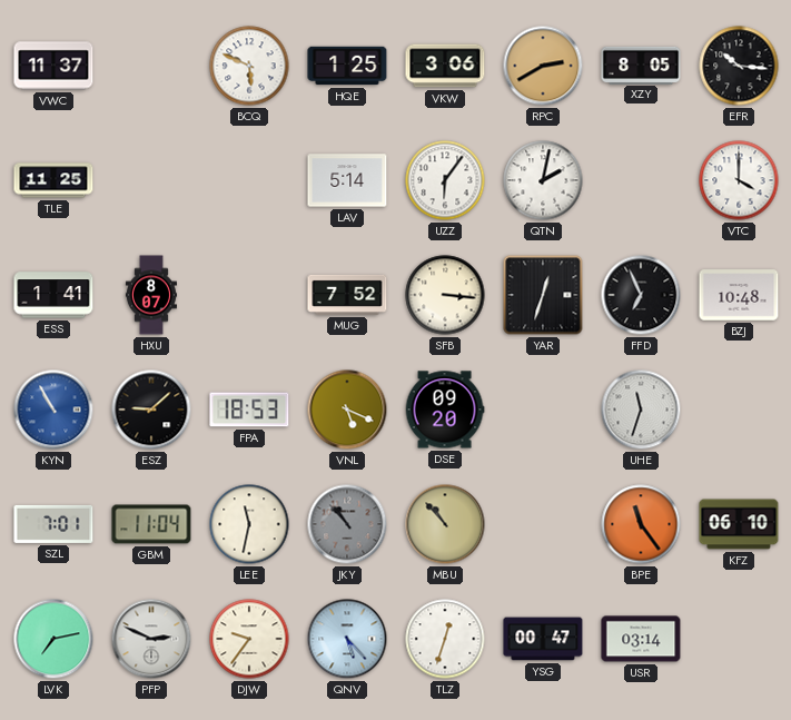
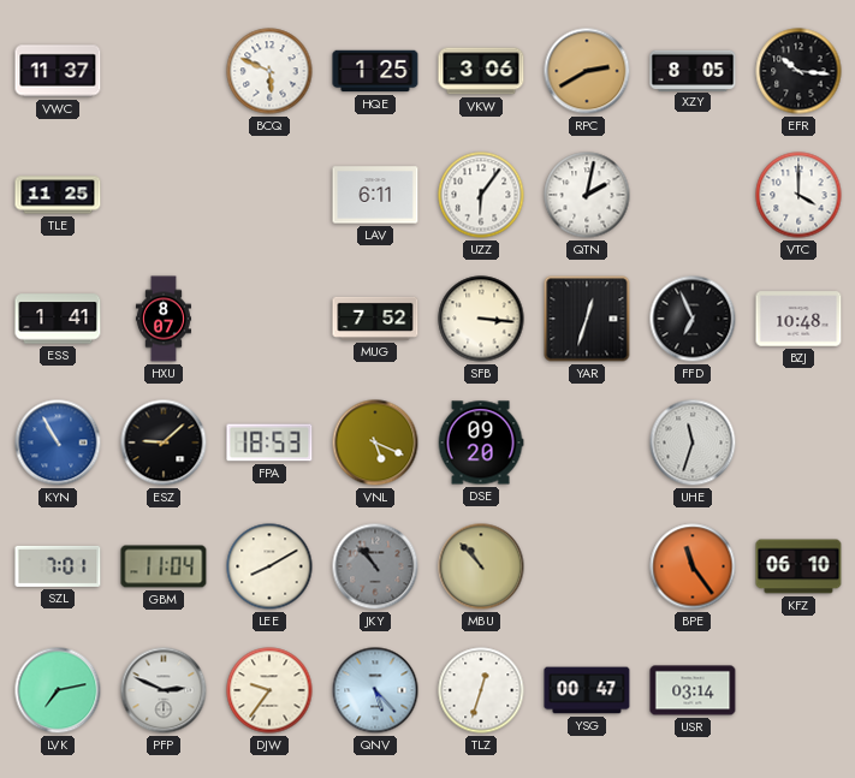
LAV: 5:14 -> 6:11
LEE: 11:32 -> 8:10
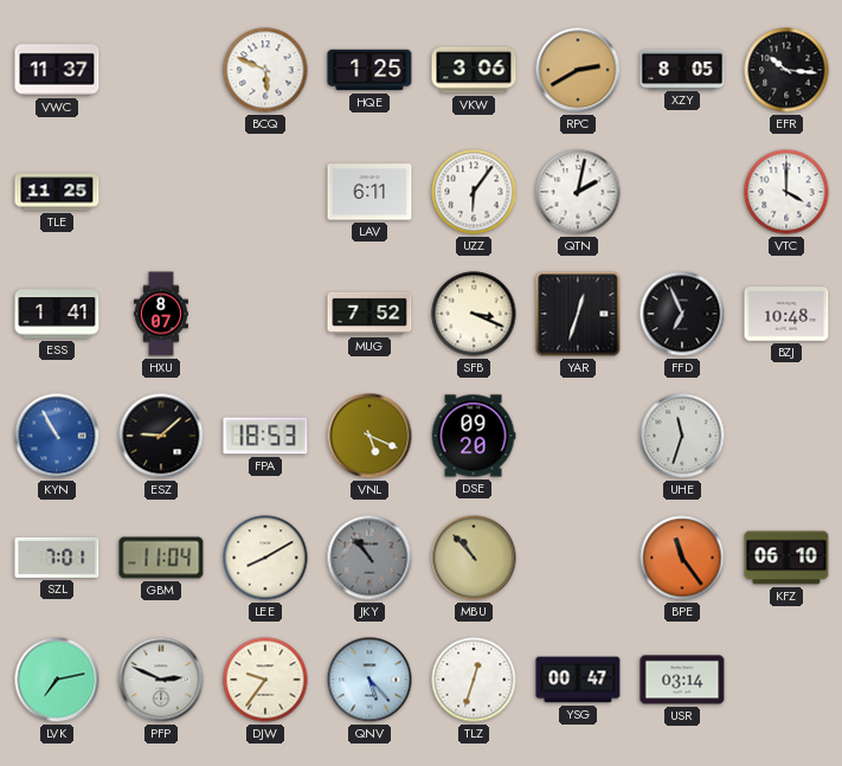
SFB: 3:16 -> 3:19
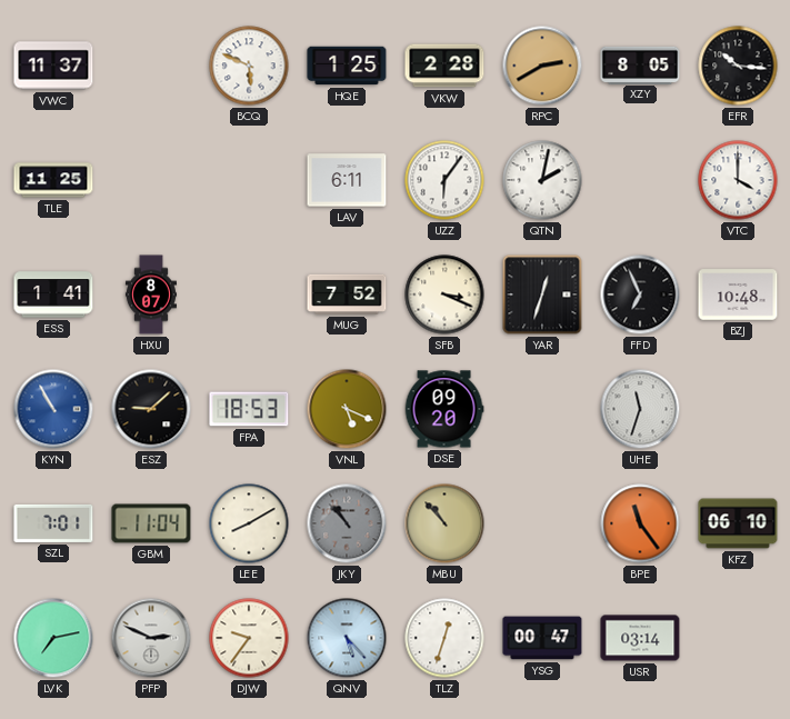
VKW: 3:06 -> 2:28
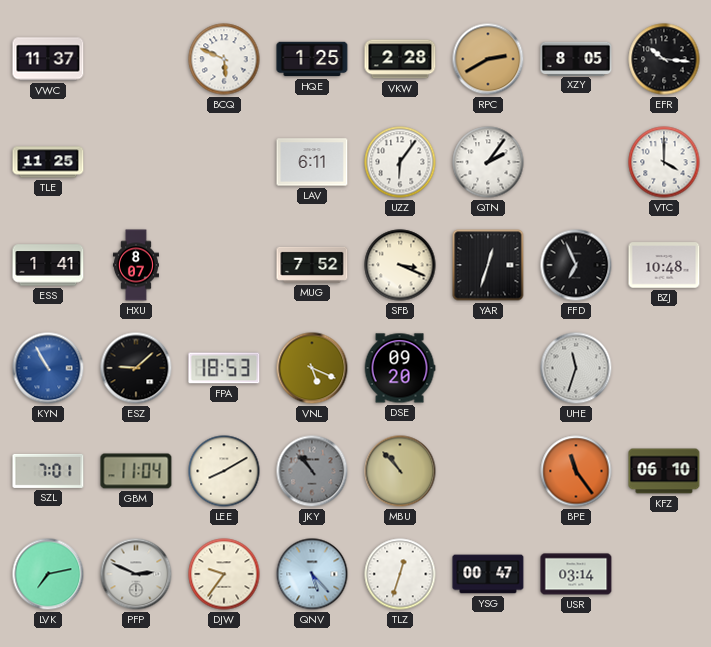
QTN: 2:02 -> 2:06
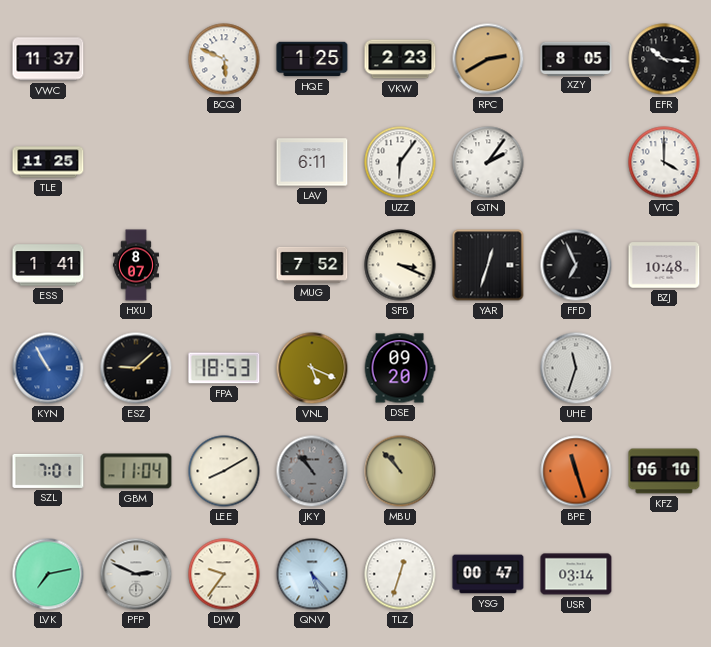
VKW: 2:28 -> 2:23
BPE: 11:24 -> 11:27
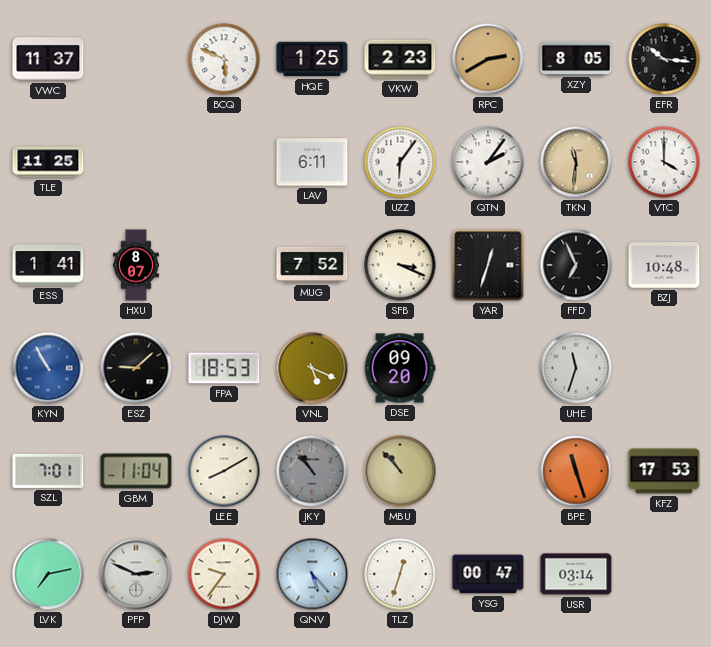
TKN: none -> 11:31
KFZ: 06:10 -> 17:53
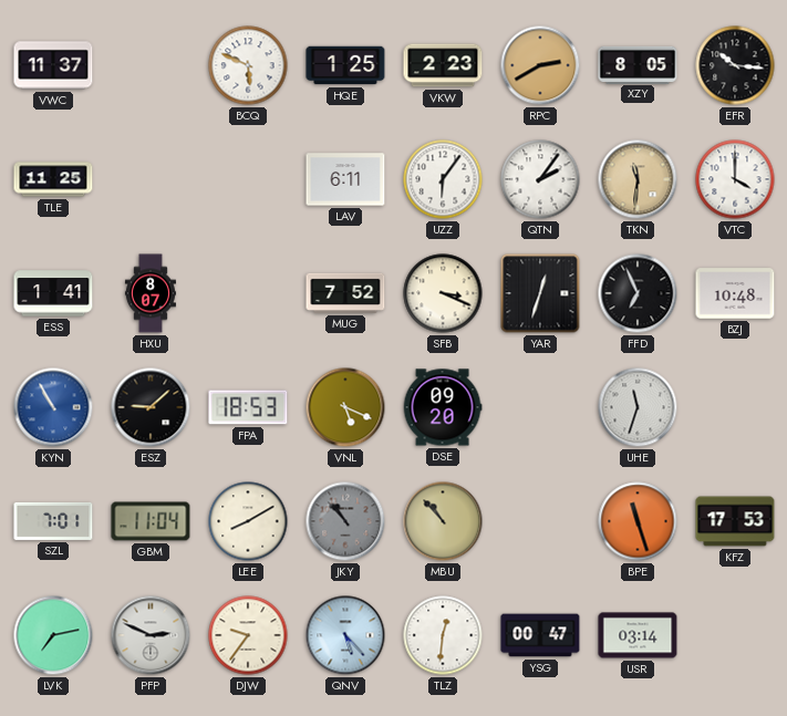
TLZ: 12:33 -> 12:31
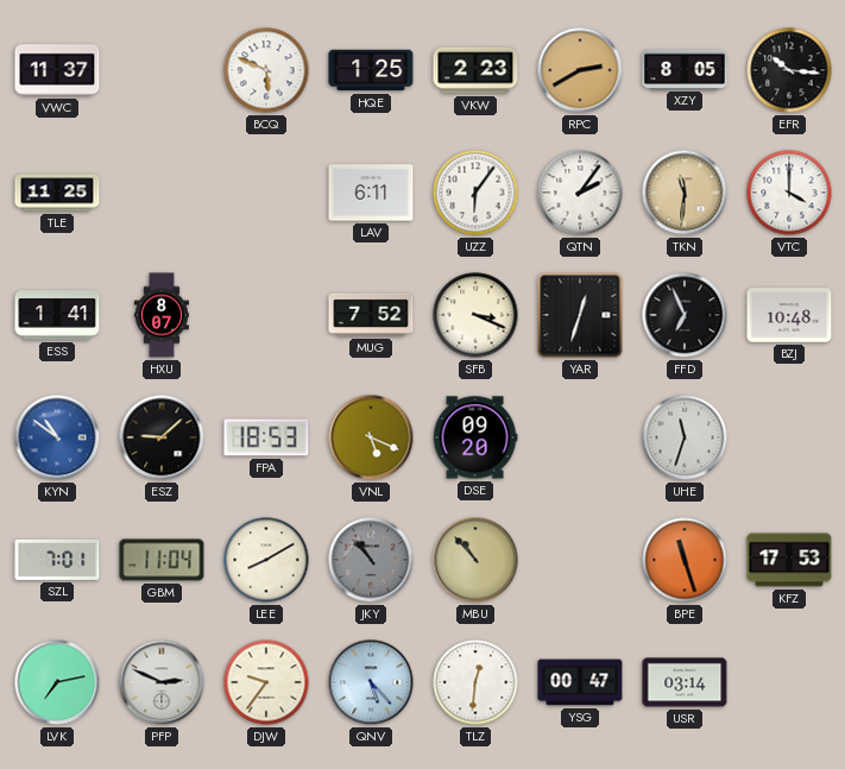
KYN: 10:55 -> 10:51
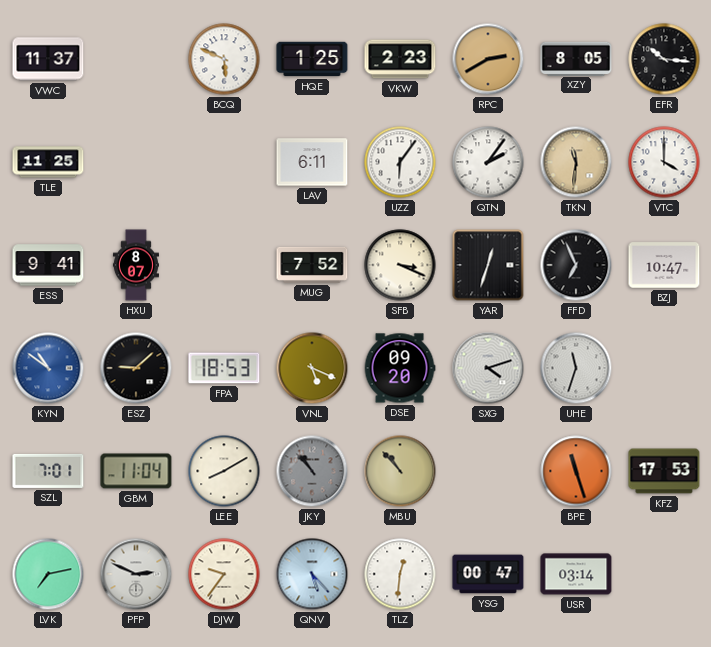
ESS: 1:41 -> 9:41
BZJ: 10:48 -> 10:47
SXG: none -> 4:12
